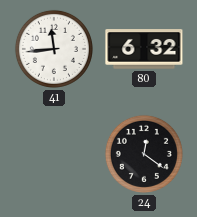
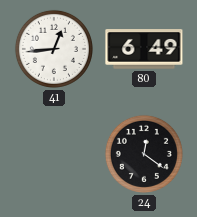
41: 11:44 -> 12:44
80: 6:32 -> 6:49
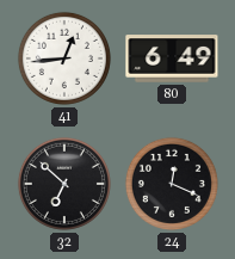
32: none -> 6:52
24: 12:21 -> 12:19
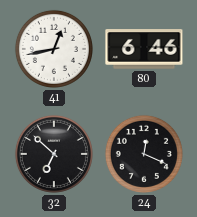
41: 12:44 -> 12:43
80: 6:49 -> 6:46
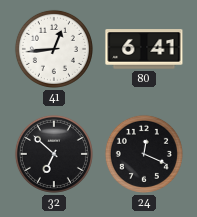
41: 12:43 -> 12:44
80: 6:46 -> 6:41
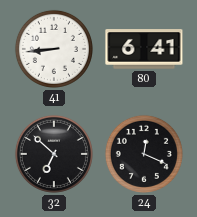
41: 12:44 -> 8:44
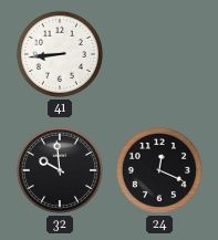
80: 6:41 -> none
32: 6:52 -> 9:59
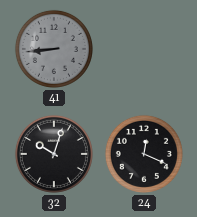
41 dial: white -> grey
32: 9:59 -> 10:03
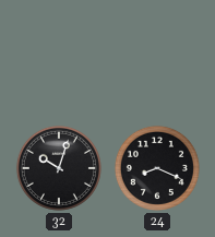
41: 8:44 -> none
24: 12:19 -> 8:19
